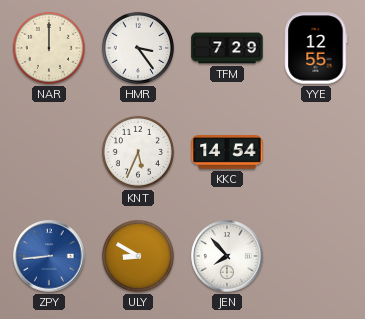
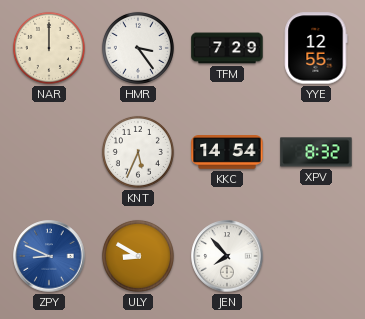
XPV: none -> 8:32
ZPY: 8:44 -> 8:49
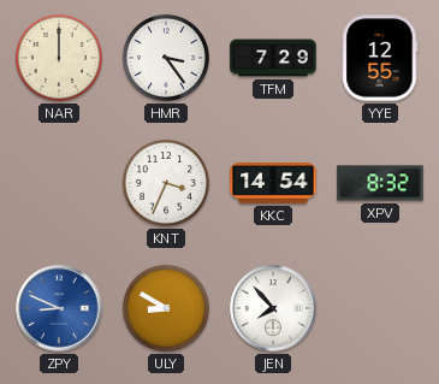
KNT: 5:34 -> 3:34
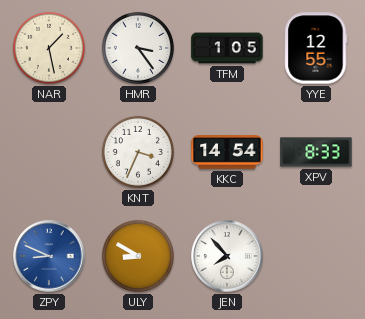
NAR: 12:00 -> 1:28
TFM: 7:29 -> 1:05
XPV: 8:32 -> 8:33
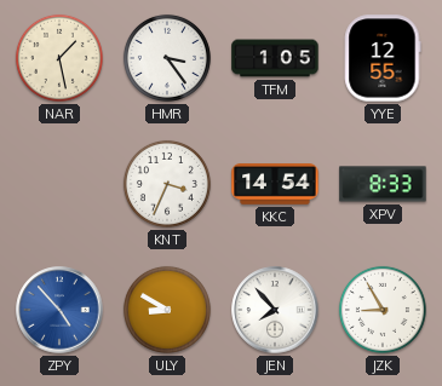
ZPY: 8:49 -> 4:53
JZK: none -> 8:55
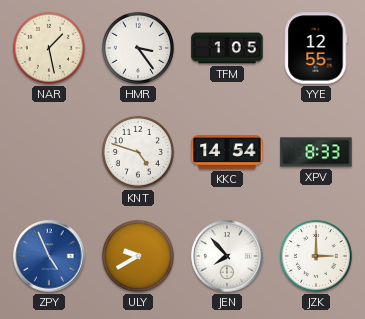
KNT: 3:34 -> 4:48
ZPY: 4:53 -> 4:56
ULY: 8:50 -> 9:40
JZK: 8:55 -> 3:00
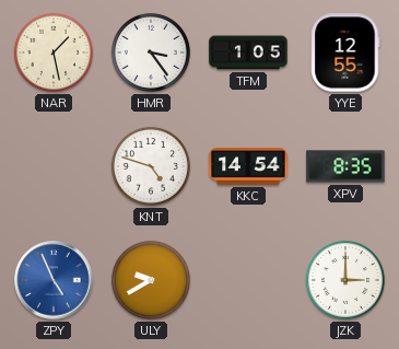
XPV: 8:33 -> 8:35
JEN: 7:53 -> none
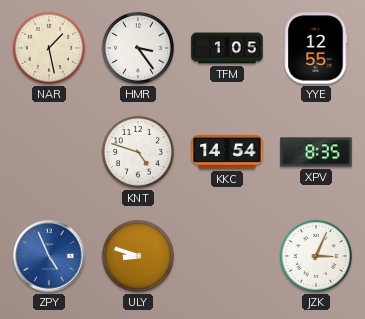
ULY: 9:40 -> 8:48
JZK: 3:00 -> 3:04
